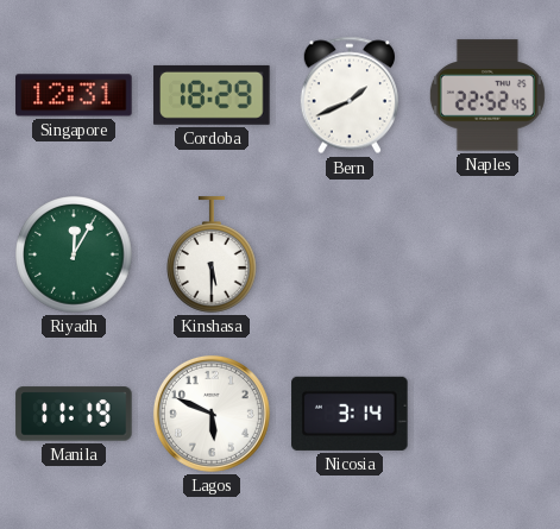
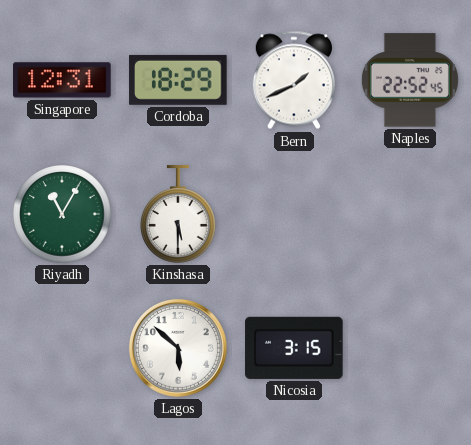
Riyadh: 12:05 -> 11:05
Manila: 11:19 -> none
Lagos: 5:49 -> 5:52
Nicosia: 3:14 -> 3:15
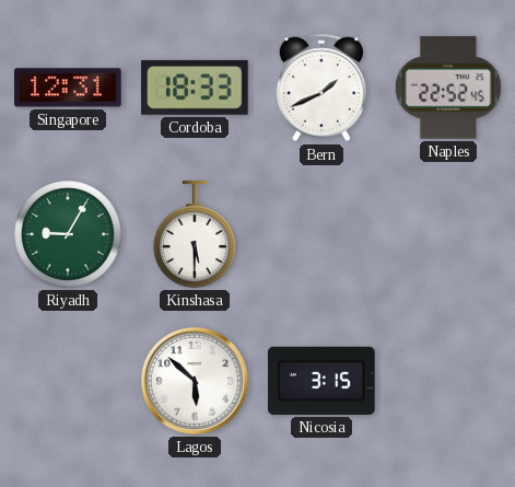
Cordoba: 18:29 -> 18:33
Riyadh: 11:05 -> 9:05
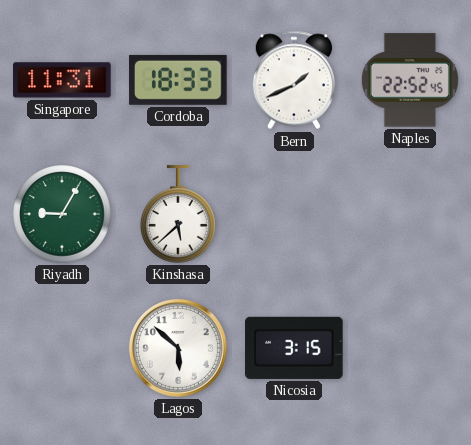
Singapore: 12:31 -> 11:31
Kinshasa: 5:30 -> 5:38
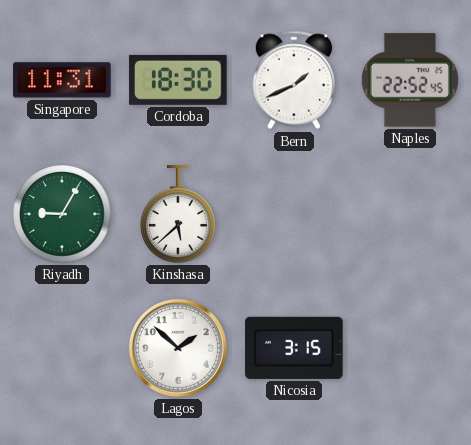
Cordoba: 18:33 -> 18:30
Lagos: 5:52 -> 1:52
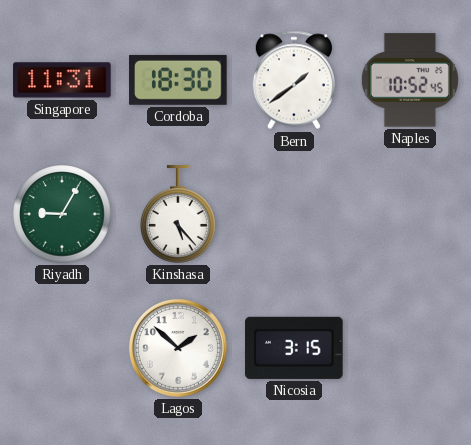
Bern: 1:41 -> 1:39
Naples: 22:52 -> 10:52
Kinshasa: 5:38 -> 5:23
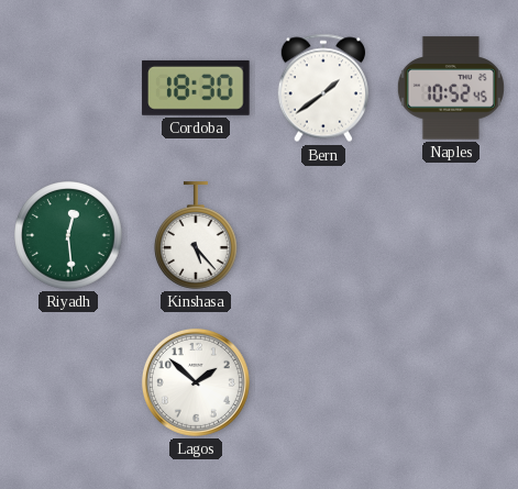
Singapore: 11:31 -> none
Riyadh: 9:05 -> 12:29
Nicosia: 3:15 -> none
